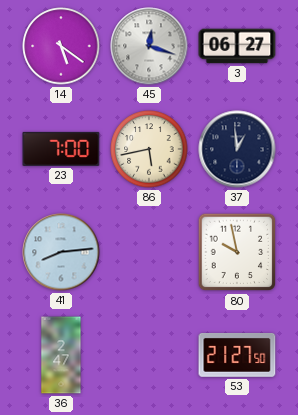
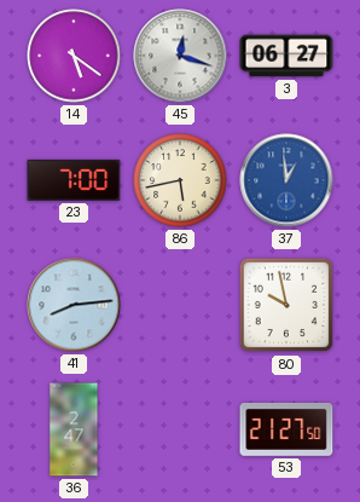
37 dial: navy -> blue
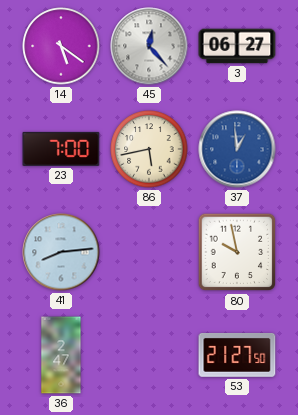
45: 12:18 -> 12:23
